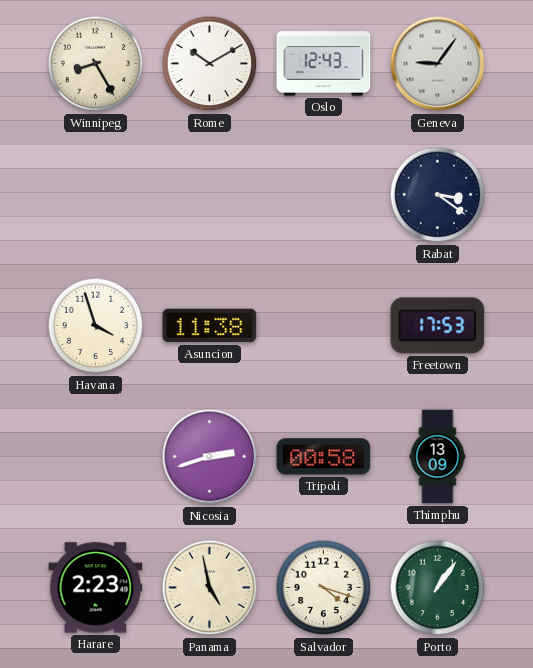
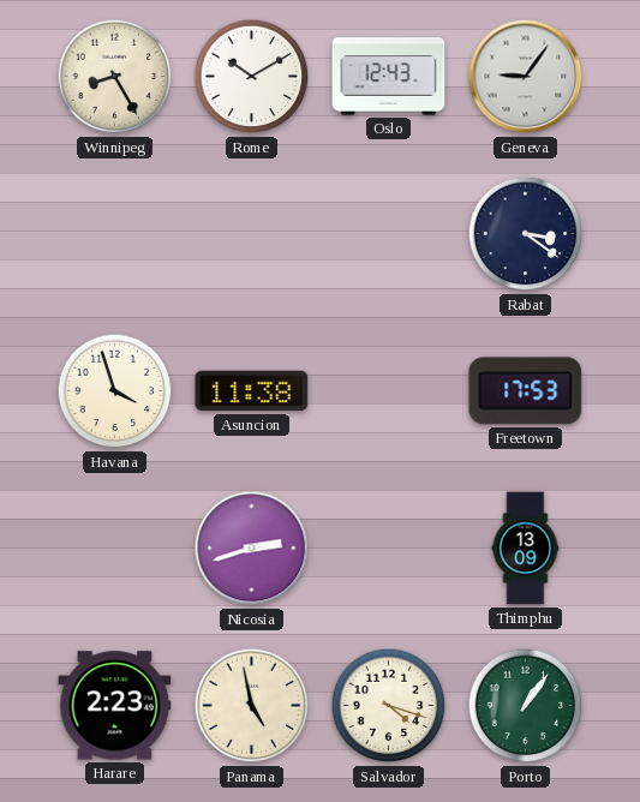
Tripoli: 00:58 -> none
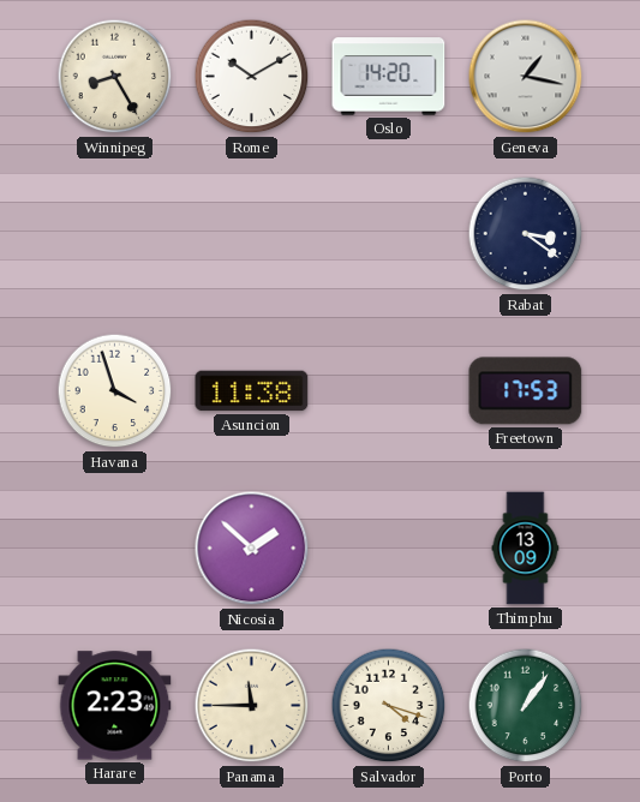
Oslo: 12:43 -> 14:20
Geneva: 9:06 -> 1:17
Nicosia: 2:42 -> 1:52
Panama: 4:58 -> 11:45
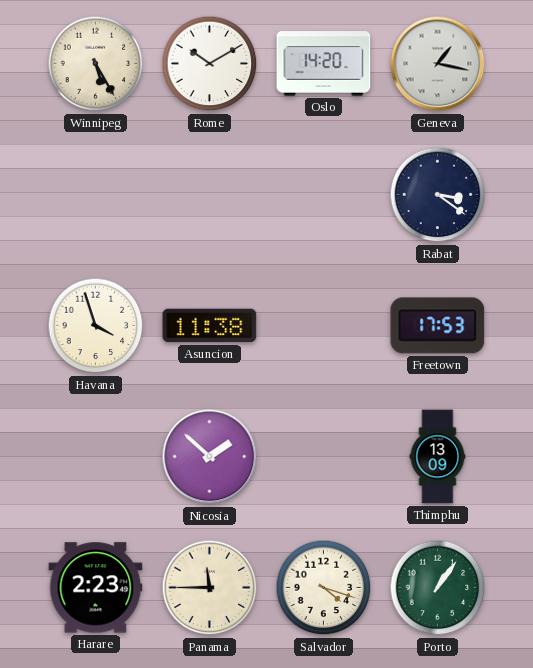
Winnipeg: 8:25 -> 5:25
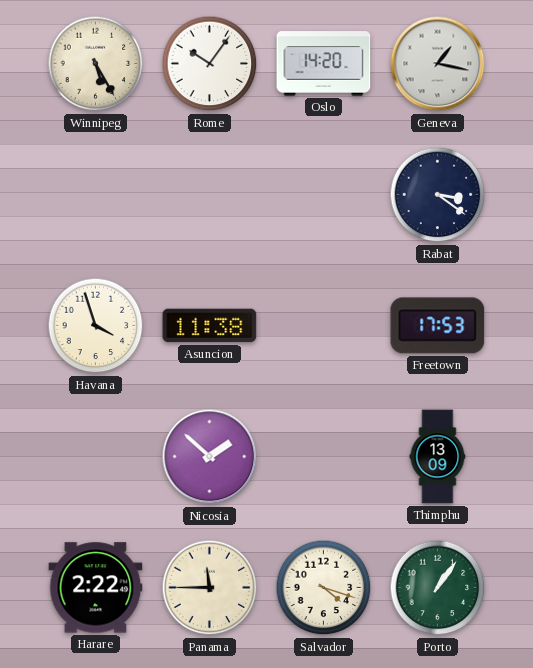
Rome: 10:10 -> 10:06
Harare: 2:23 -> 2:22
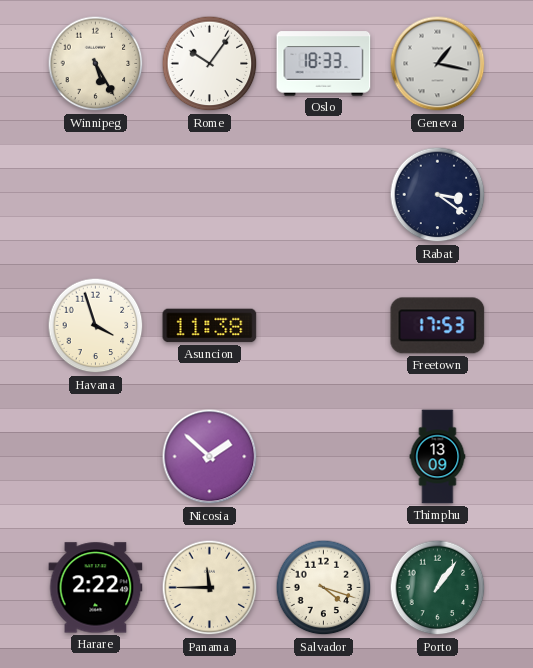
Oslo: 14:20 -> 18:33
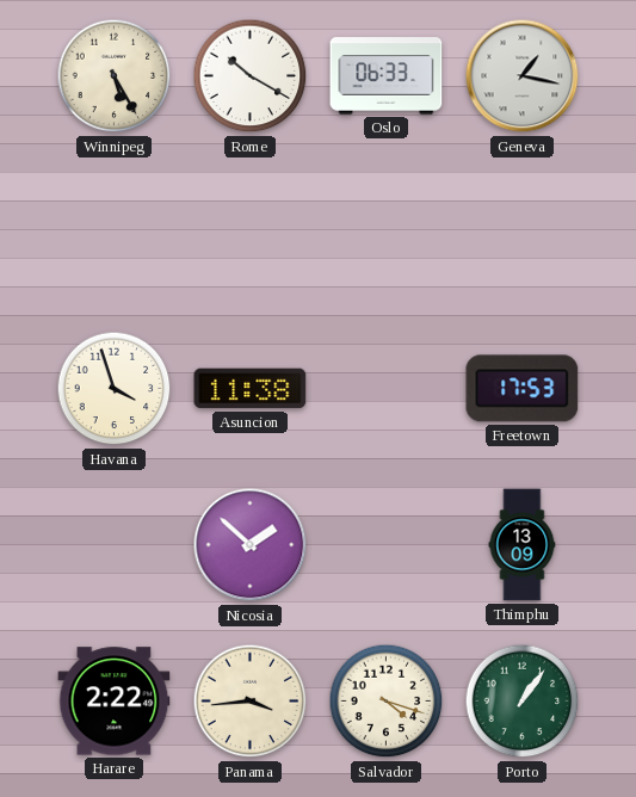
Rome: 10:06 -> 10:20
Oslo: 18:33 -> 06:33
Rabat: 3:21 -> none
Panama: 11:45 -> 3:44
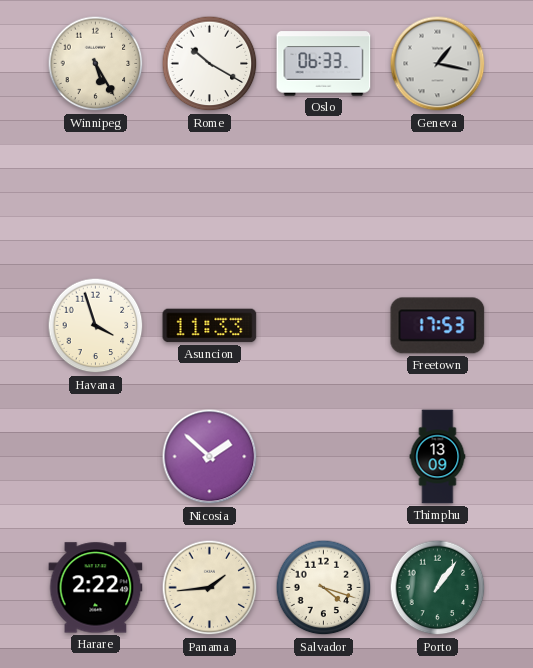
Asuncion: 11:38 -> 11:33
Panama: 3:44 -> 1:44
